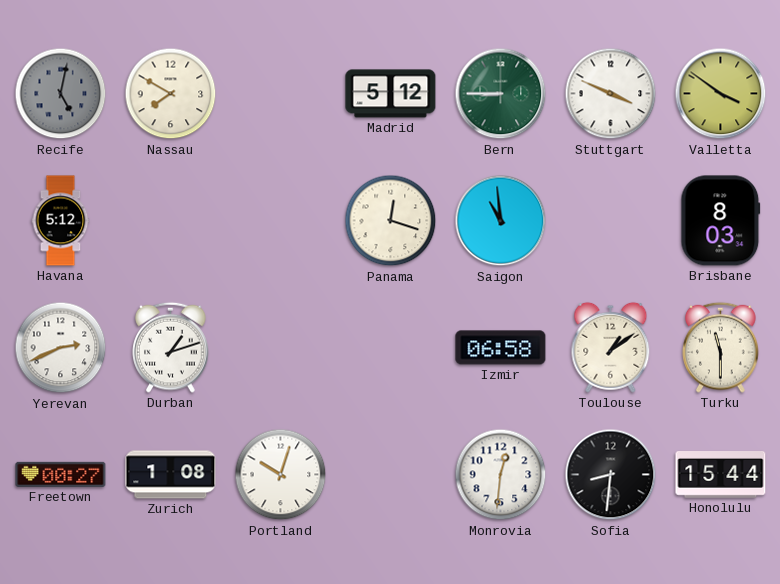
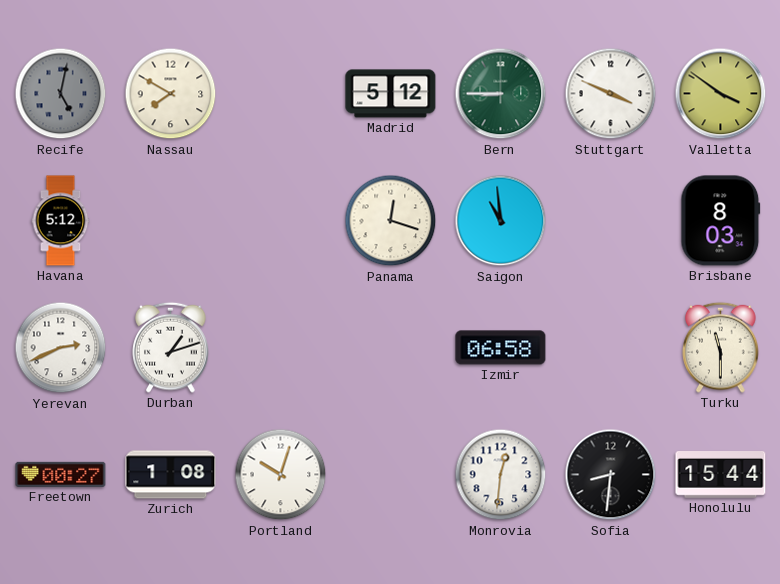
Toulouse: 1:09 -> none
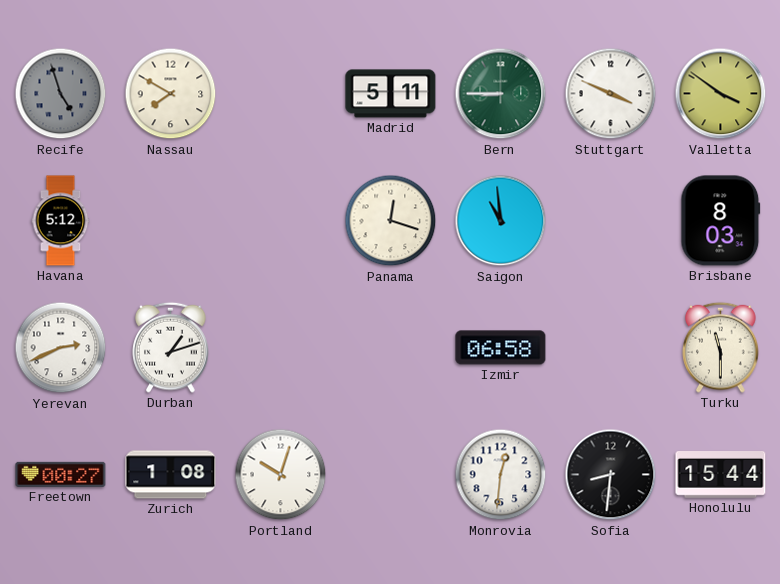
Recife: 5:02 -> 4:57
Madrid: 5:12 -> 5:11
